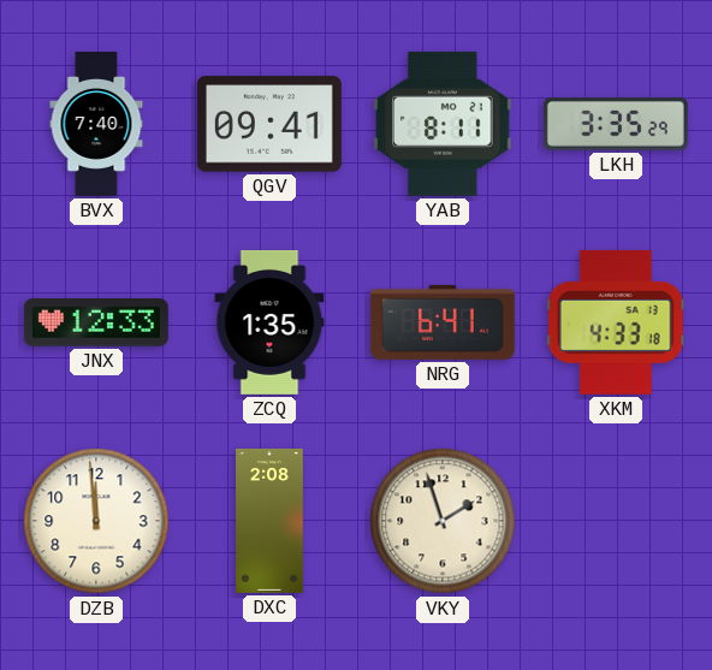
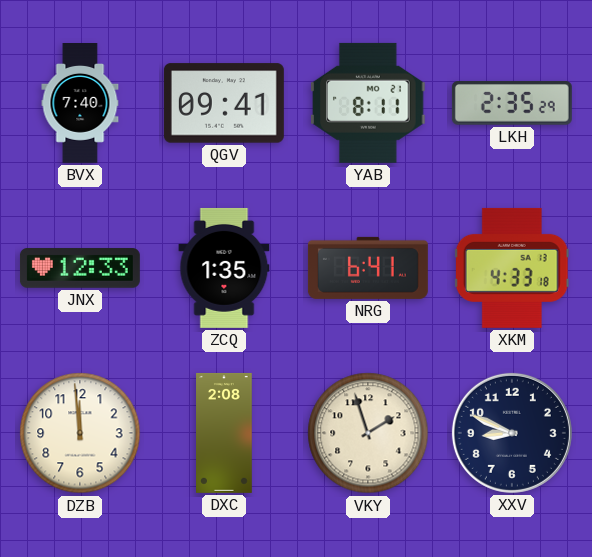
LKH: 3:35 -> 2:35
XXV: none -> 8:49
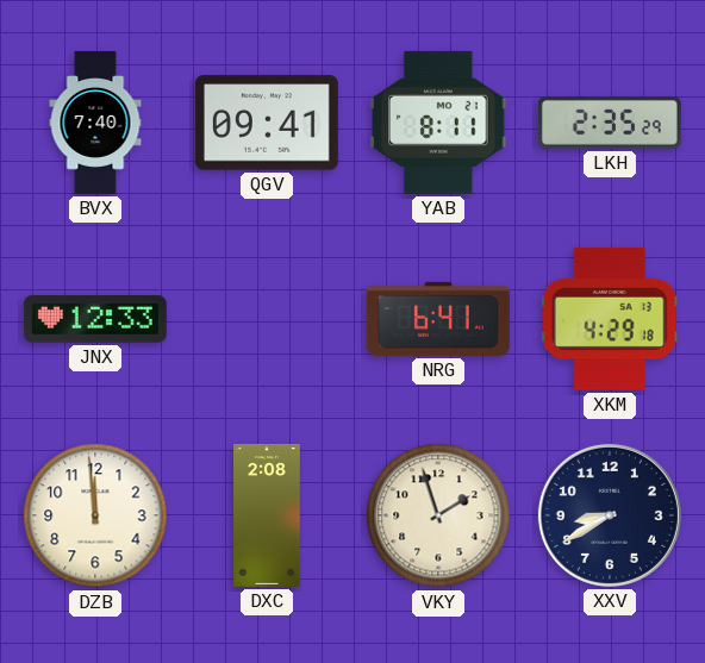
ZCQ: 1:35 -> none
XKM: 4:33 -> 4:29
XXV: 8:49 -> 8:40
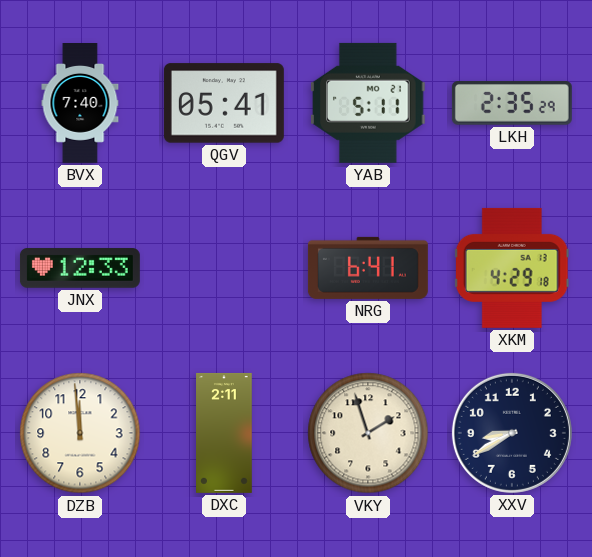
QGV: 09:41 -> 05:41
YAB: 8:11 -> 5:11
DXC: 2:08 -> 2:11
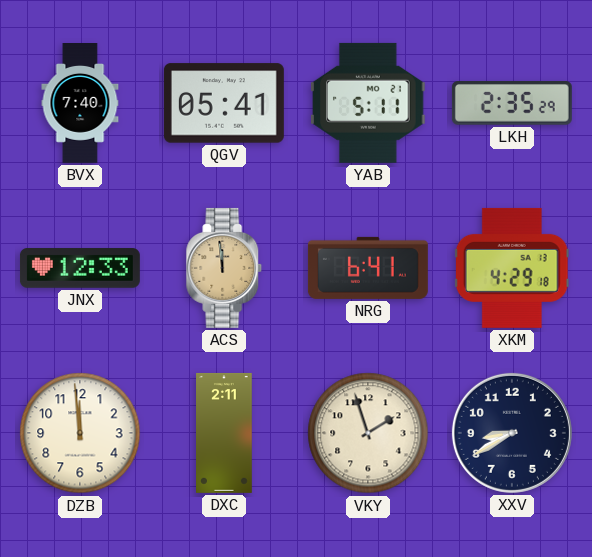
ACS: none -> 11:59
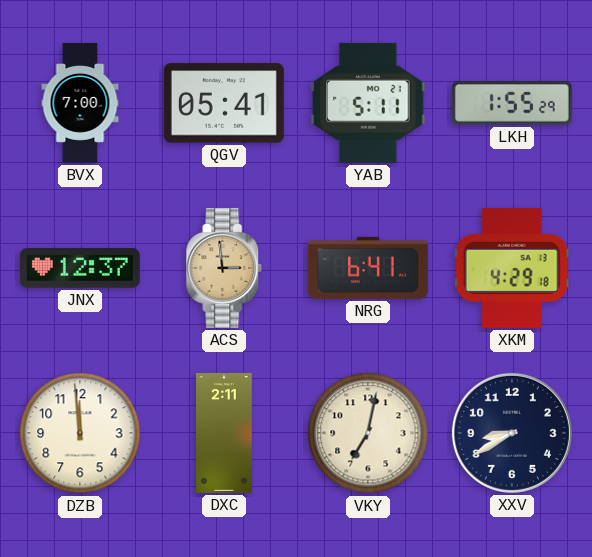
BVX: 7:40 -> 7:00
LKH: 2:35 -> 1:55
JNX: 12:33 -> 12:37
ACS: 11:59 -> 2:59
VKY: 1:57 -> 7:02
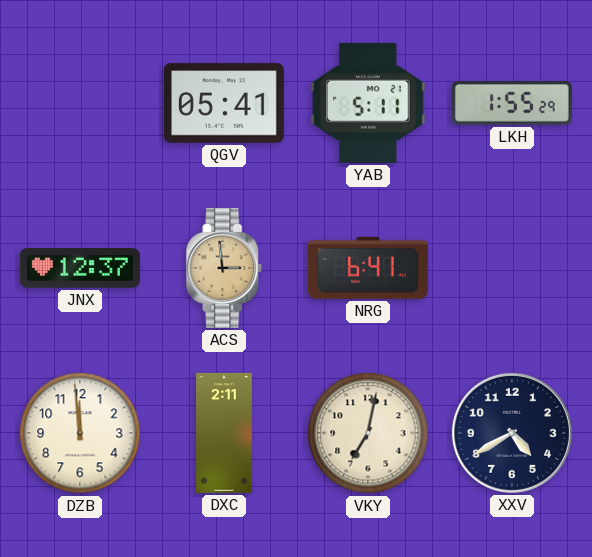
BVX: 7:00 -> none
XKM: 4:29 -> none
XXV: 8:40 -> 4:40
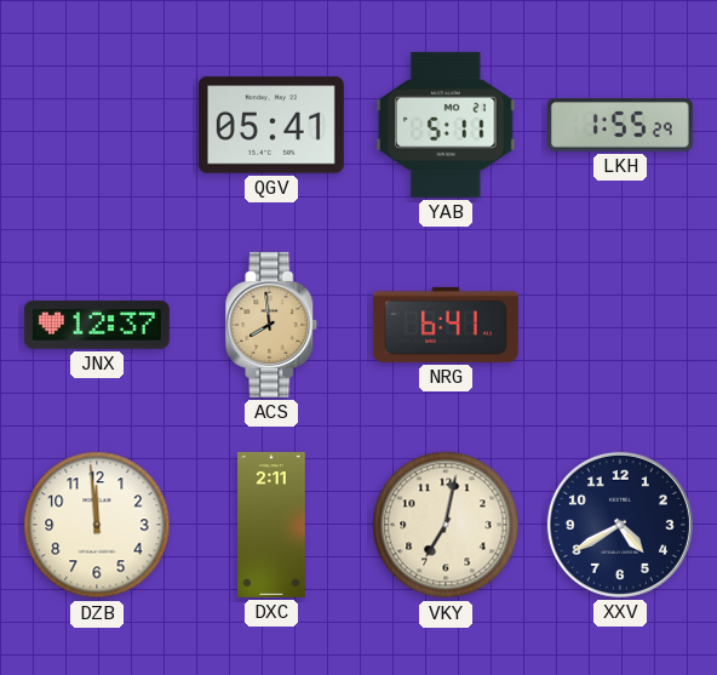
ACS: 2:59 -> 7:59
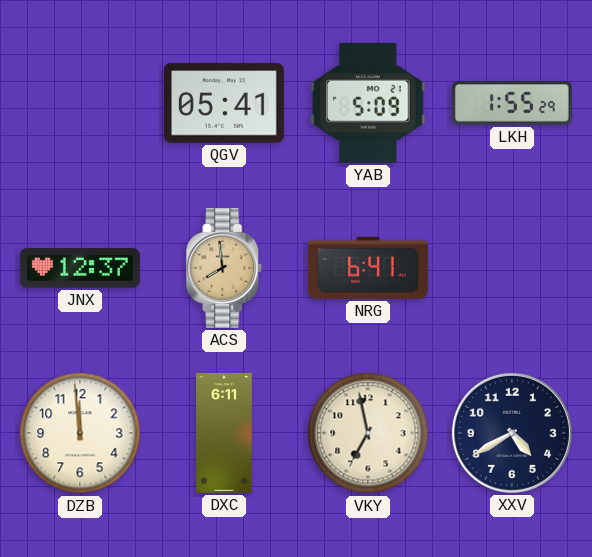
YAB: 5:11 -> 5:09
DXC: 2:11 -> 6:11
VKY: 7:02 -> 6:58
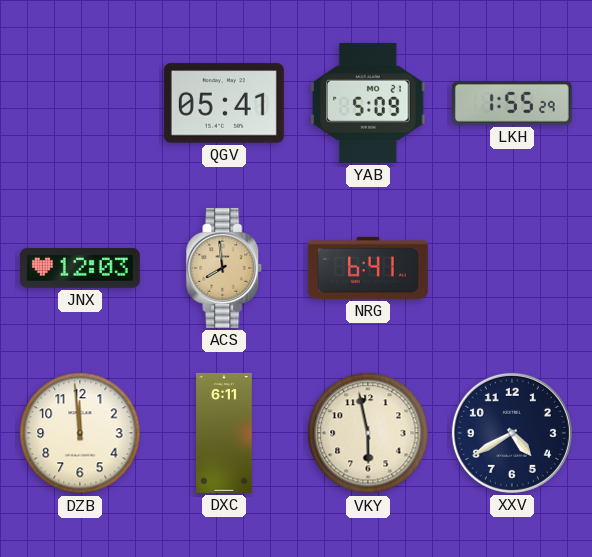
JNX: 12:37 -> 12:03
VKY: 6:58 -> 5:58
